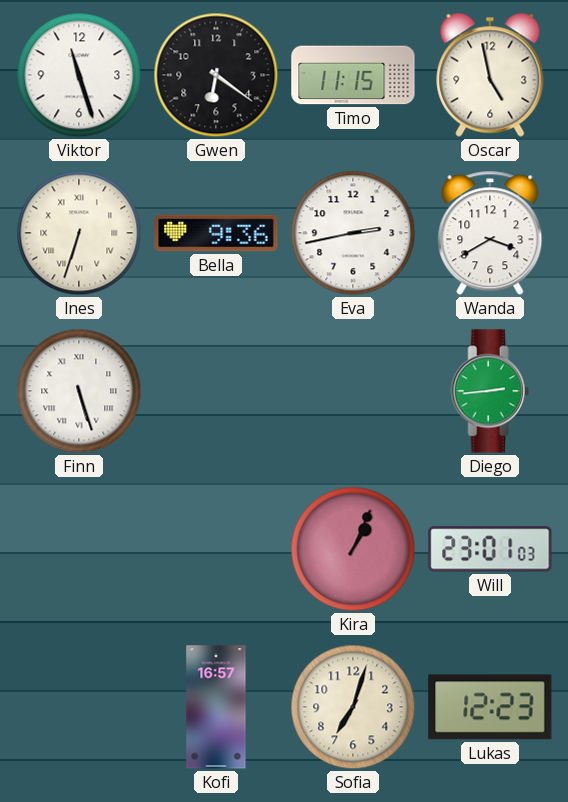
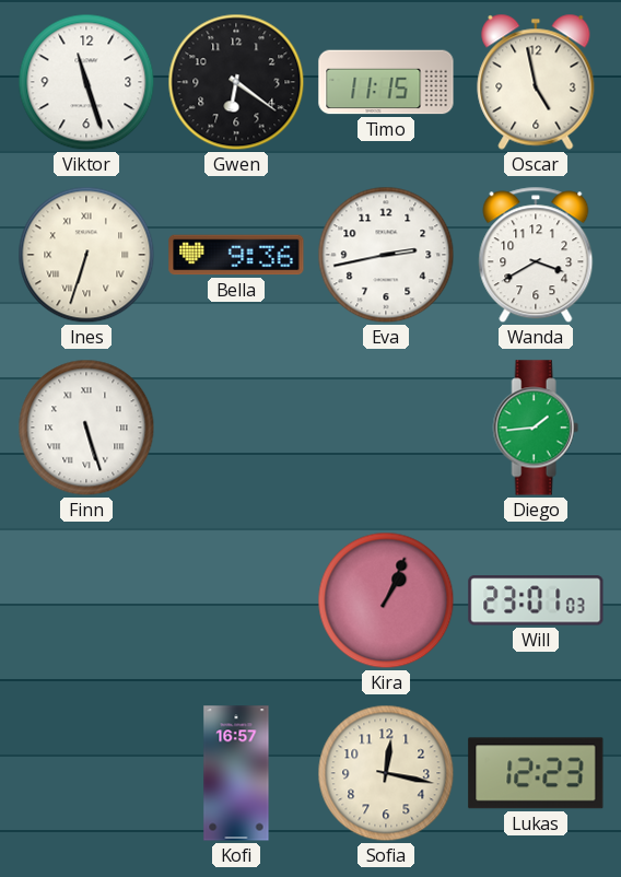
Diego: 2:44 -> 1:44
Sofia: 7:03 -> 12:17
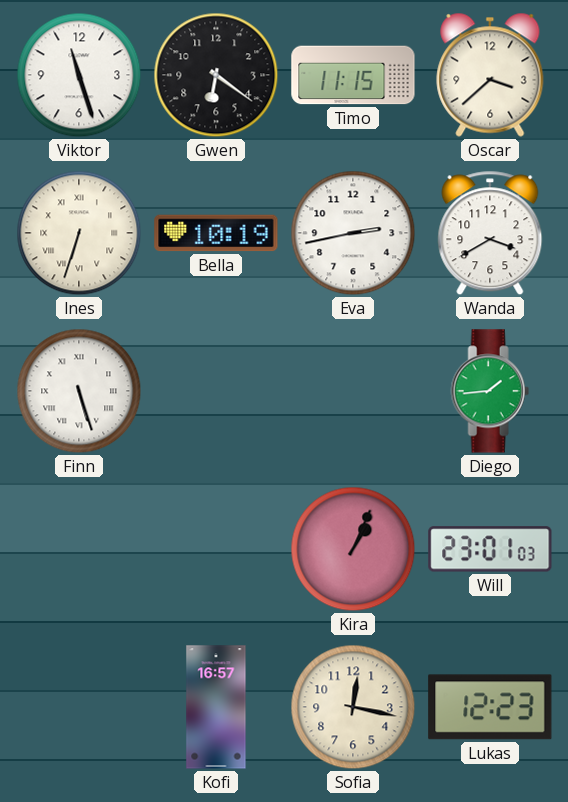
Oscar: 4:58 -> 3:38
Bella: 9:36 -> 10:19
